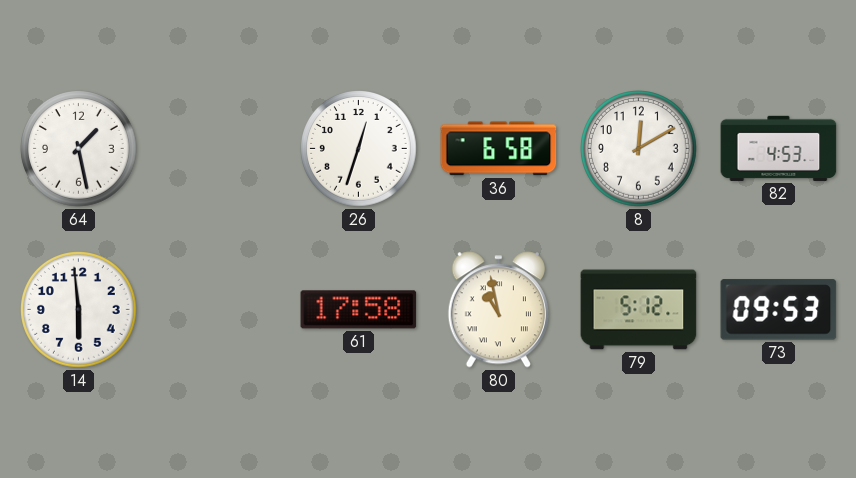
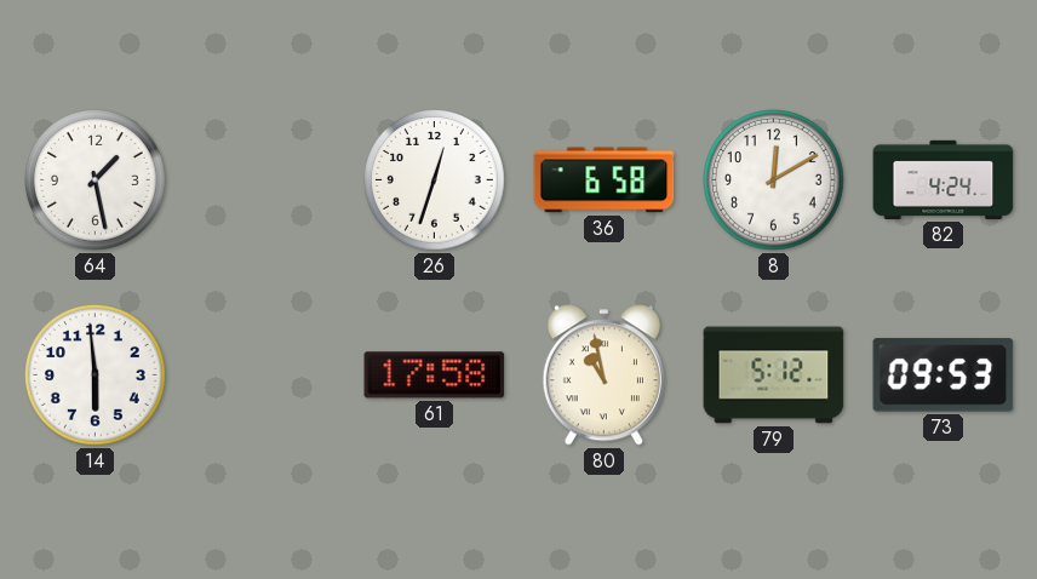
82: 4:53 -> 4:24
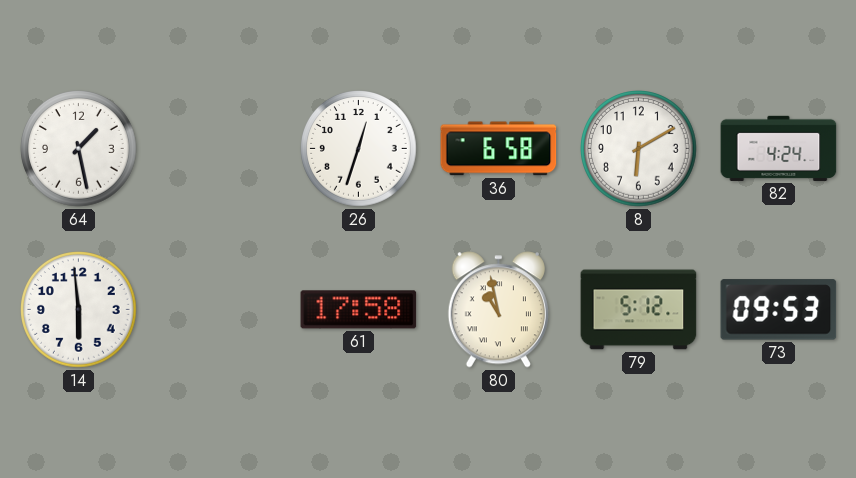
8: 12:10 -> 6:10
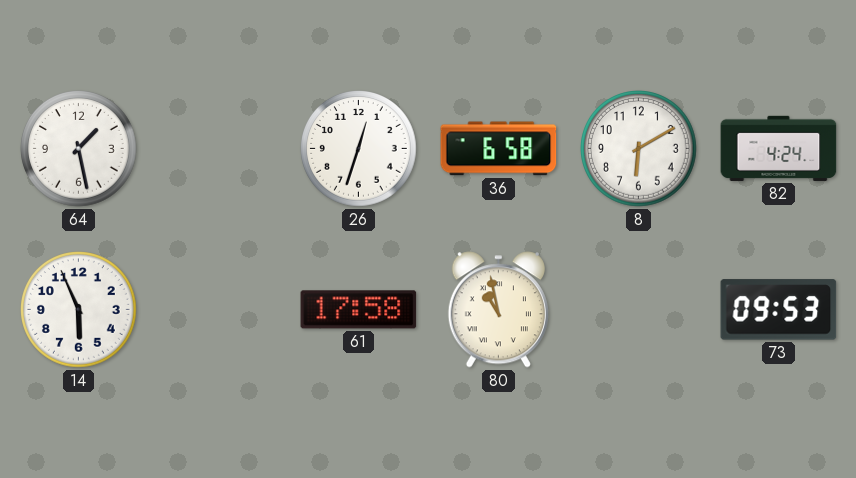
14: 5:59 -> 5:56
79: 5:12 -> none
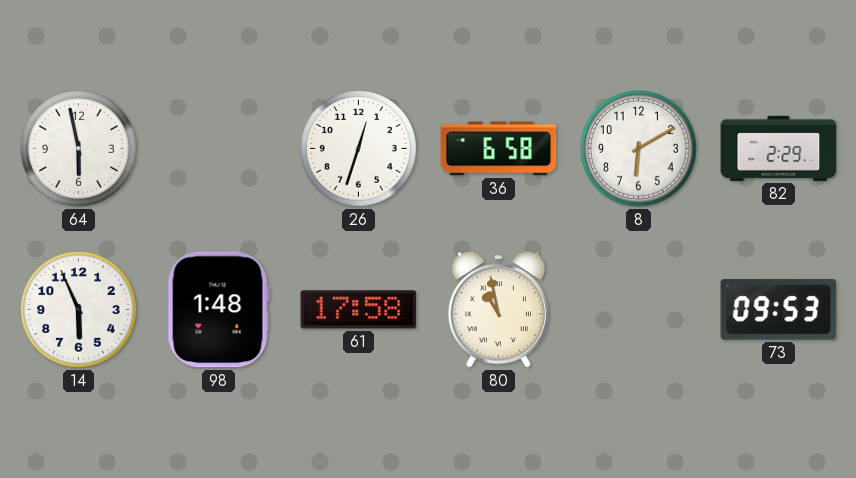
64: 1:28 -> 5:58
82: 4:24 -> 2:29
98: none -> 1:48
